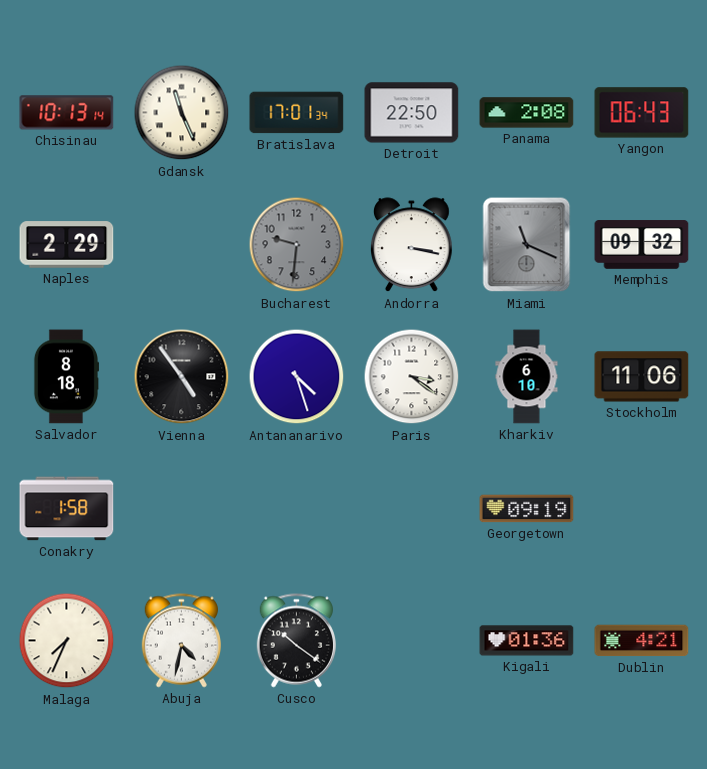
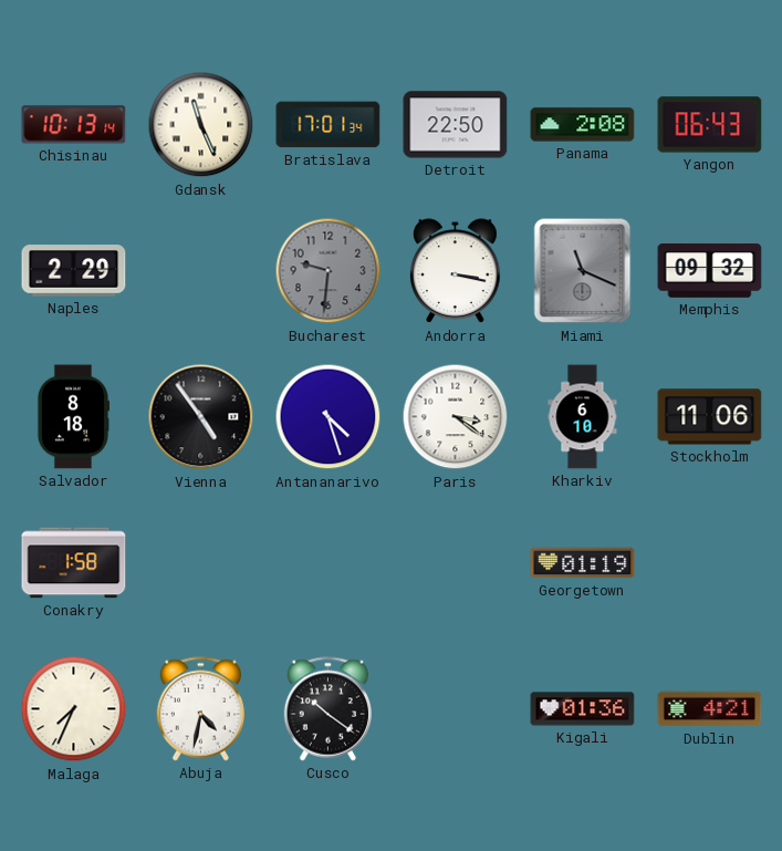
Georgetown: 09:19 -> 01:19
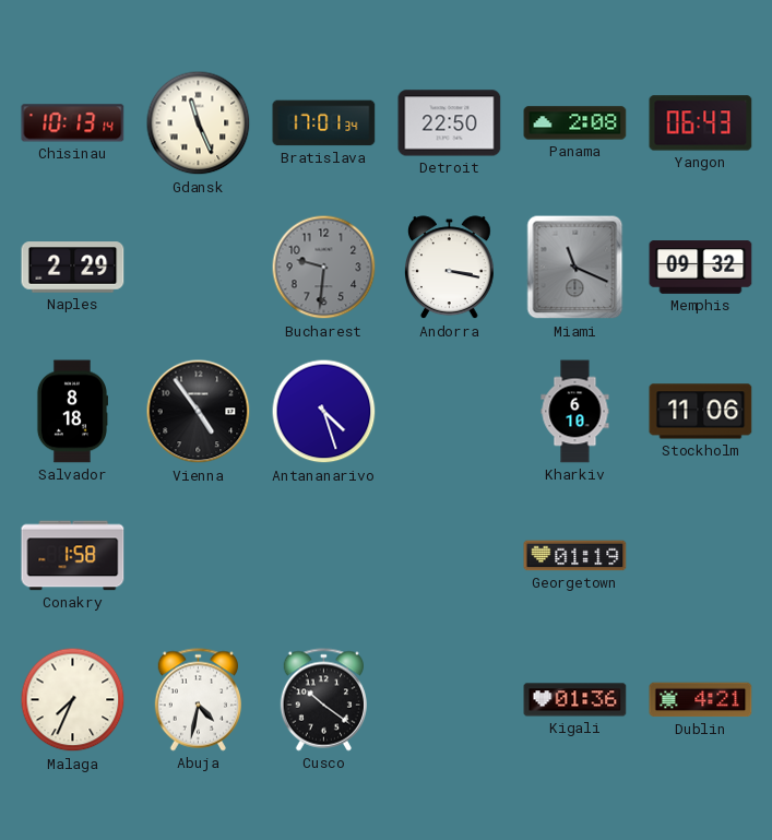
Paris: 3:21 -> none
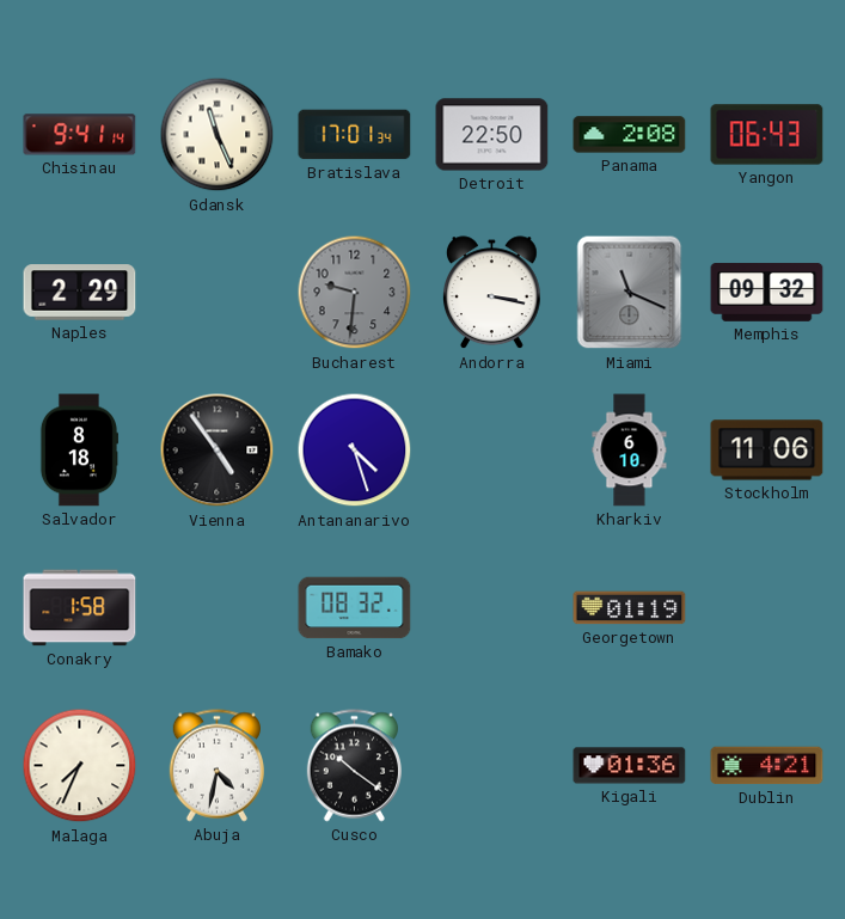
Chisinau: 10:13 -> 9:41
Bamako: none -> 08:32
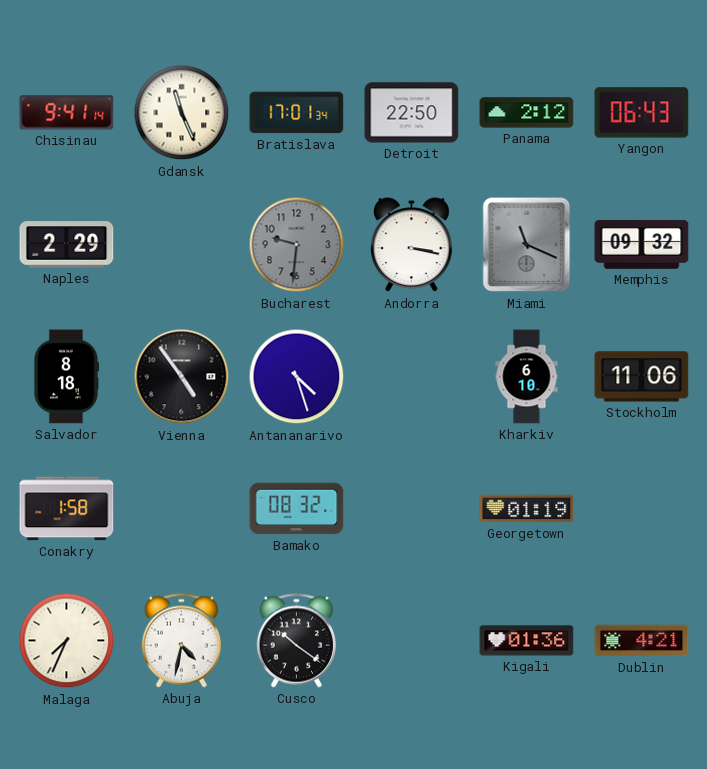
Panama: 2:08 -> 2:12
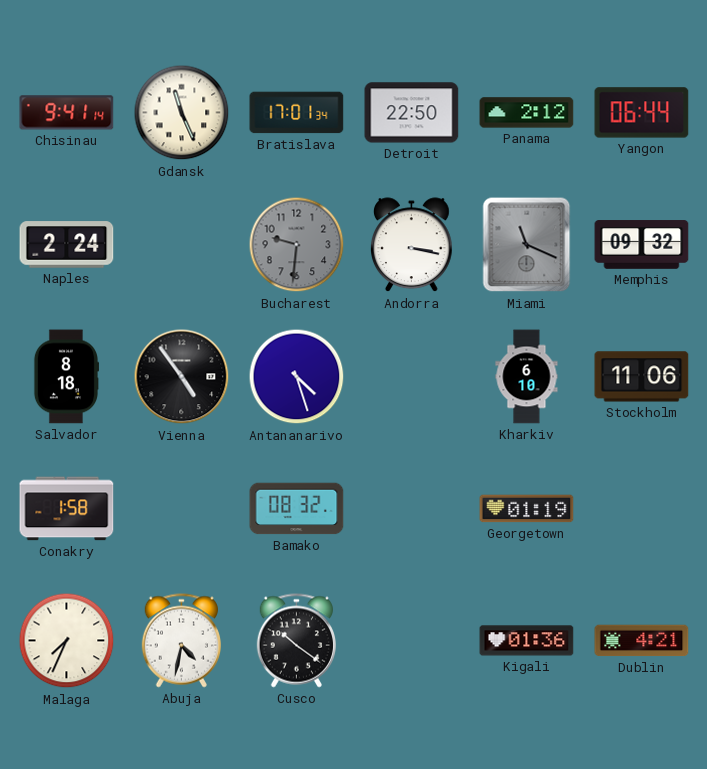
Yangon: 06:43 -> 06:44
Naples: 2:29 -> 2:24
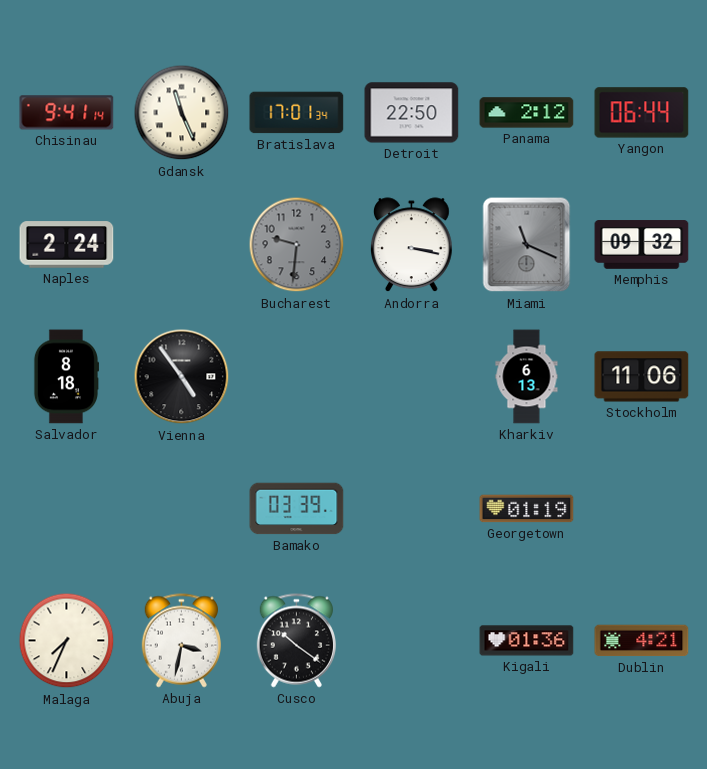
Antananarivo: 4:27 -> none
Kharkiv: 6:10 -> 6:13
Conakry: 1:58 -> none
Bamako: 08:32 -> 03:39
Abuja: 4:32 -> 3:32
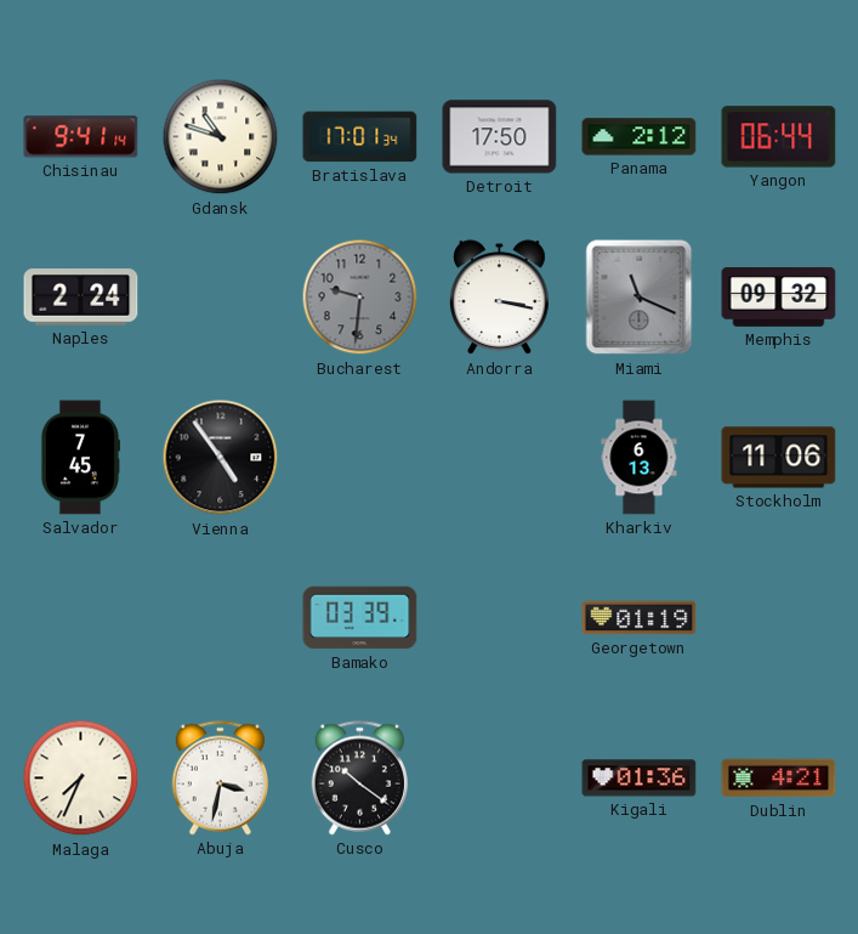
Gdansk: 11:26 -> 10:48
Detroit: 22:50 -> 17:50
Salvador: 8:18 -> 7:45
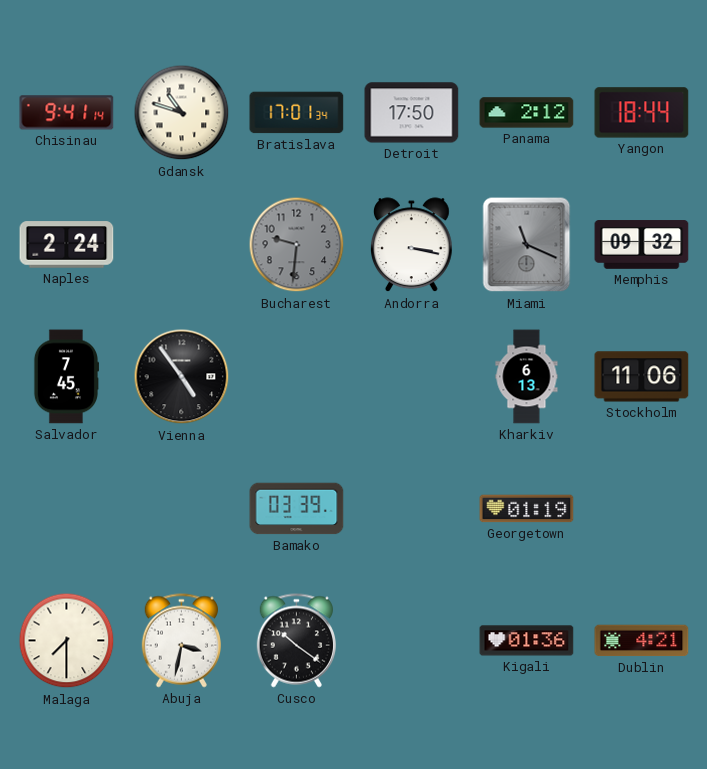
Yangon: 06:44 -> 18:44
Malaga: 7:34 -> 7:30
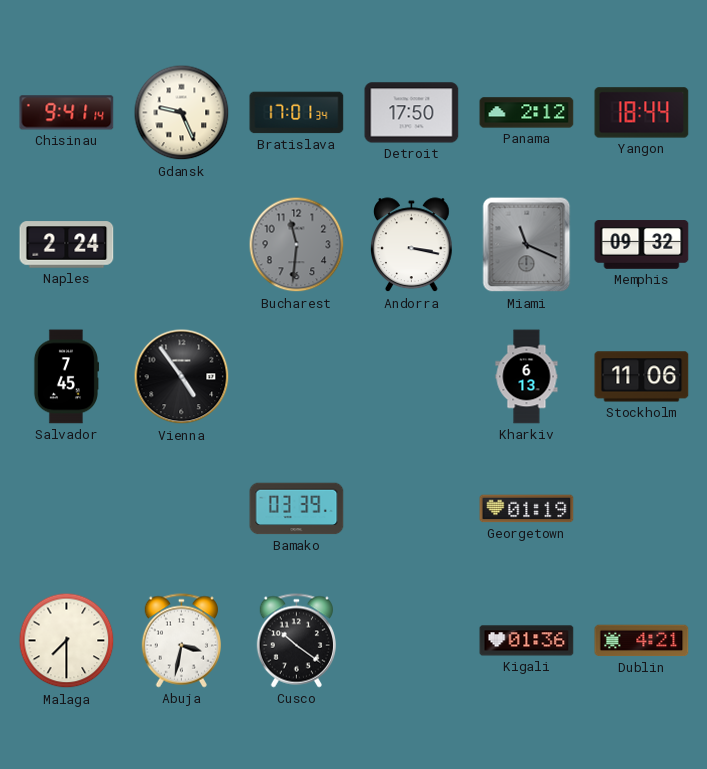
Gdansk: 10:48 -> 9:26
Bucharest: 9:31 -> 11:31
